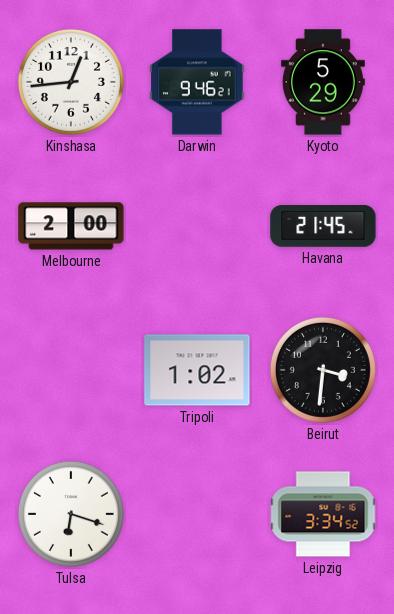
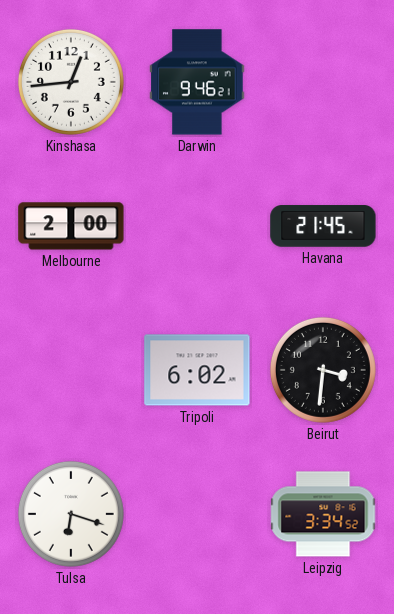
Kyoto: 5:29 -> none
Tripoli: 1:02 -> 6:02
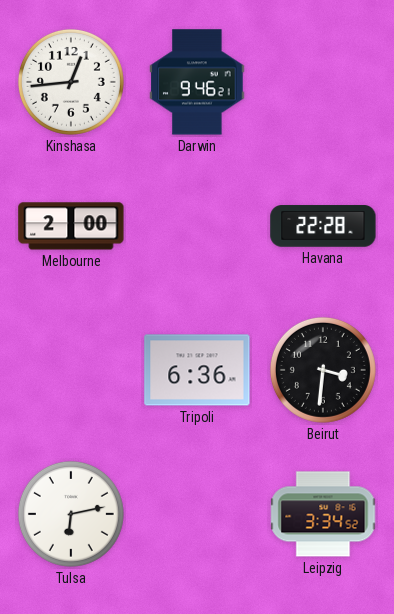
Havana: 21:45 -> 22:28
Tripoli: 6:02 -> 6:36
Tulsa: 6:18 -> 6:13
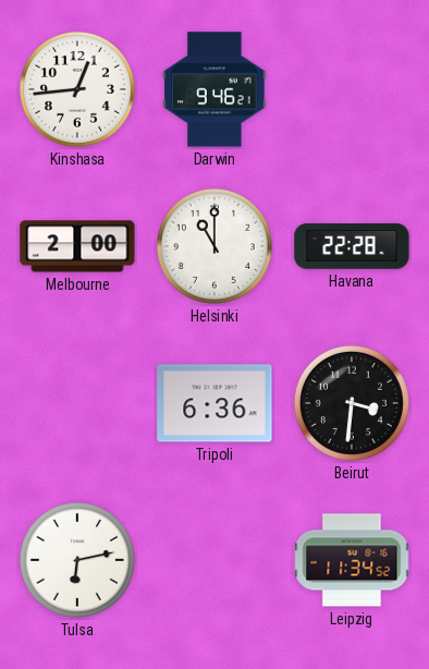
Helsinki: none -> 11:00
Leipzig: 3:34 -> 11:34
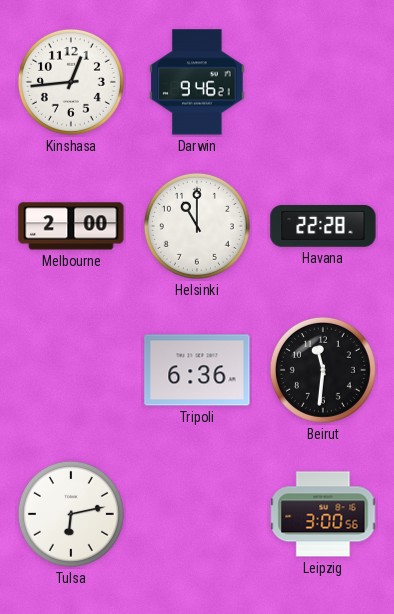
Beirut: 3:31 -> 11:31
Leipzig: 11:34 -> 3:00
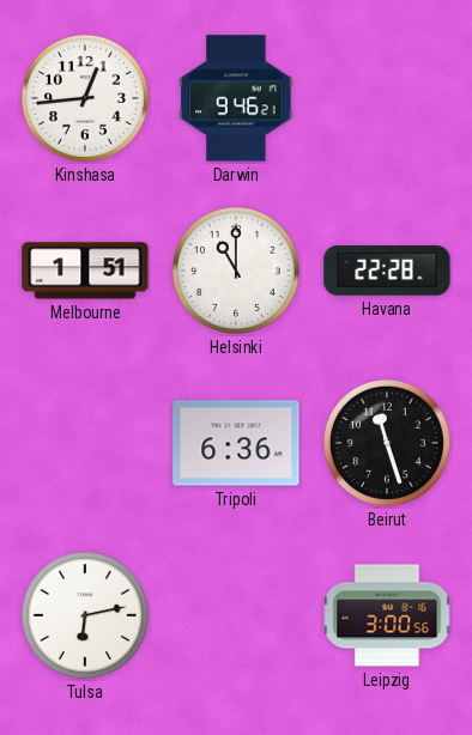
Melbourne: 2:00 -> 1:51
Beirut: 11:31 -> 11:27
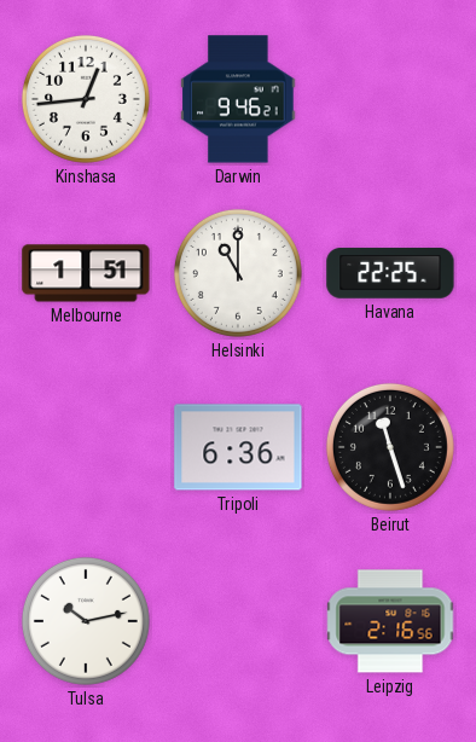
Havana: 22:28 -> 22:25
Tulsa: 6:13 -> 10:13
Leipzig: 3:00 -> 2:16
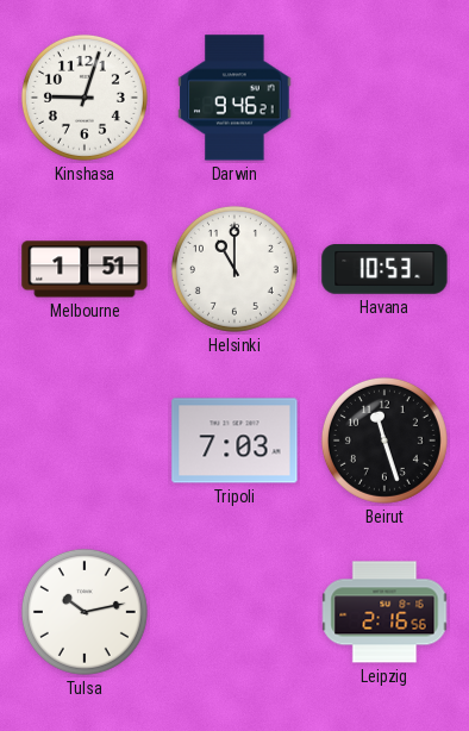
Kinshasa: 12:44 -> 9:03
Havana: 22:25 -> 10:53
Tripoli: 6:36 -> 7:03
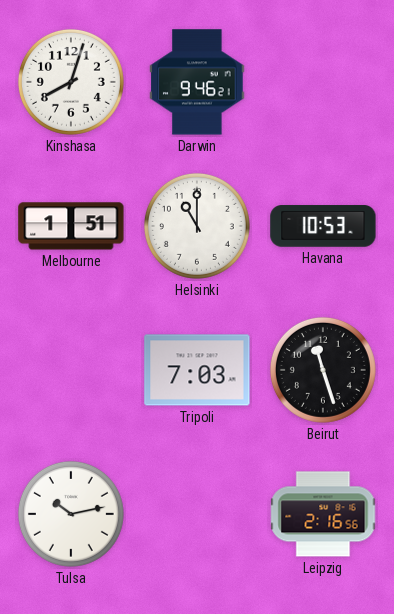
Kinshasa: 9:03 -> 8:03
